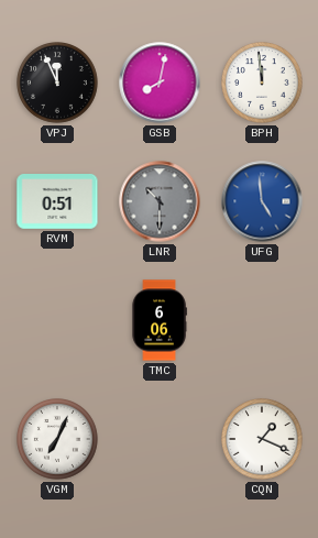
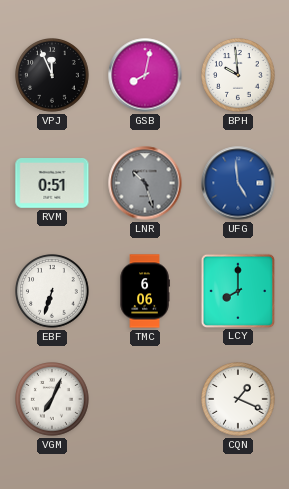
BPH: 11:59 -> 9:59
LNR: 10:30 -> 10:27
EBF: none -> 6:33
LCY: none -> 8:00
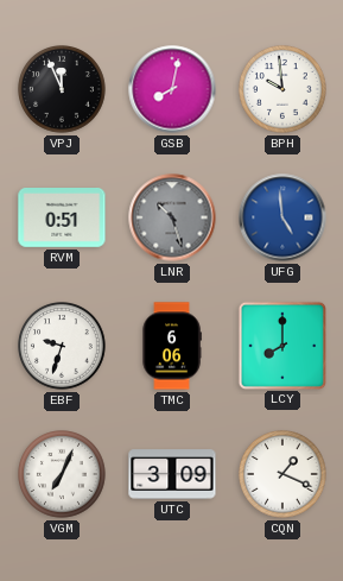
EBF: 6:33 -> 9:33
UTC: none -> 3:09
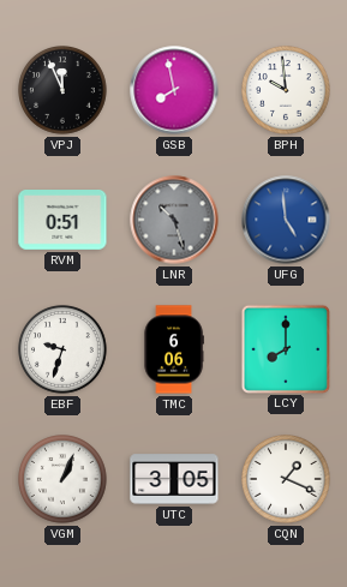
GSB: 8:02 -> 7:58
VGM: 7:04 -> 1:04
UTC: 3:09 -> 3:05
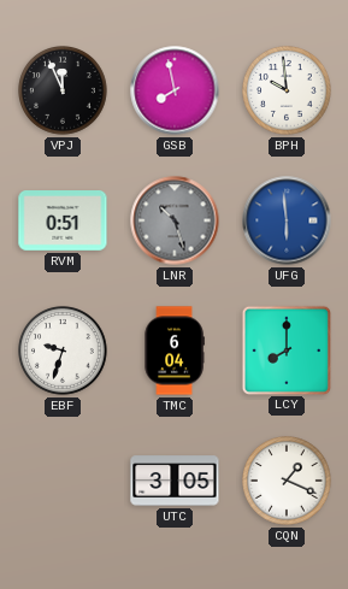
UFG: 4:59 -> 5:59
TMC: 6:06 -> 6:04
VGM: 1:04 -> none
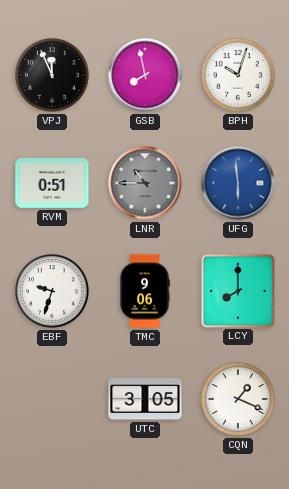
BPH: 9:59 -> 10:03
LNR: 10:27 -> 10:45
TMC: 6:04 -> 9:06
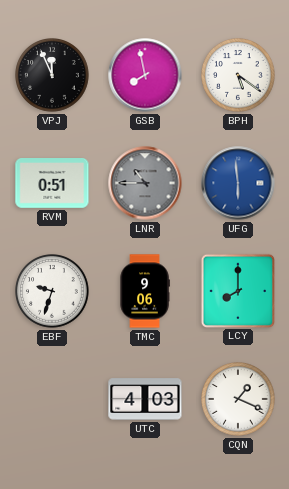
BPH: 10:03 -> 5:21
UTC: 3:05 -> 4:03
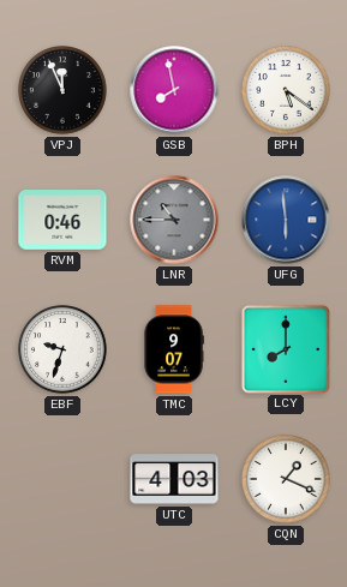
RVM: 0:51 -> 0:46
TMC: 9:06 -> 9:07
